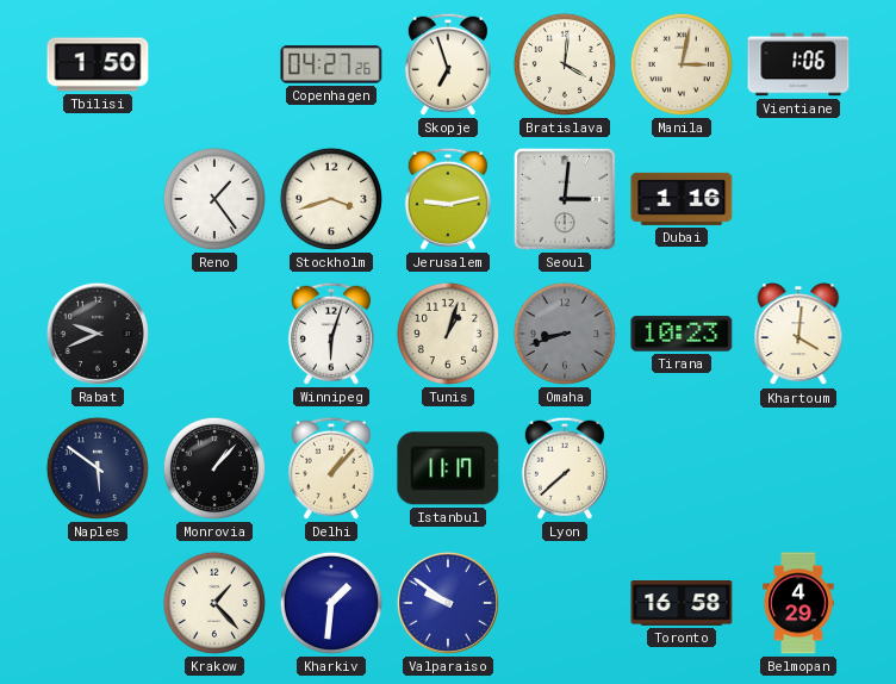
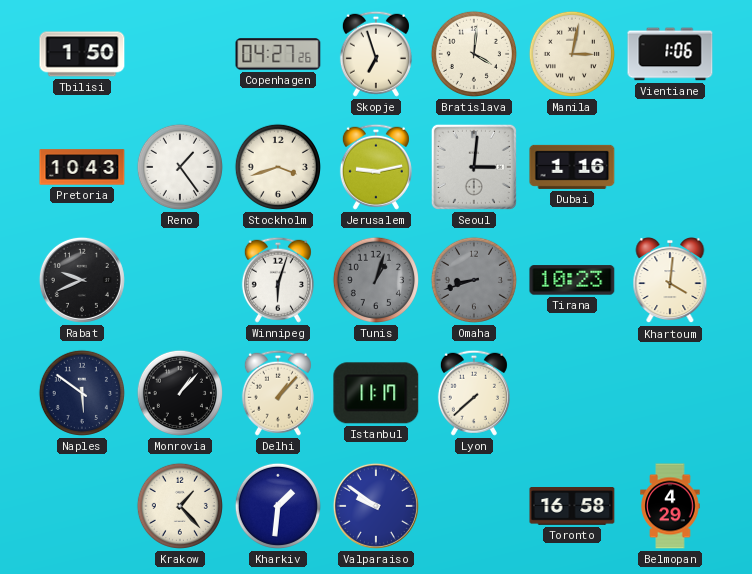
Pretoria: none -> 10:43
Tunis dial: cream -> grey
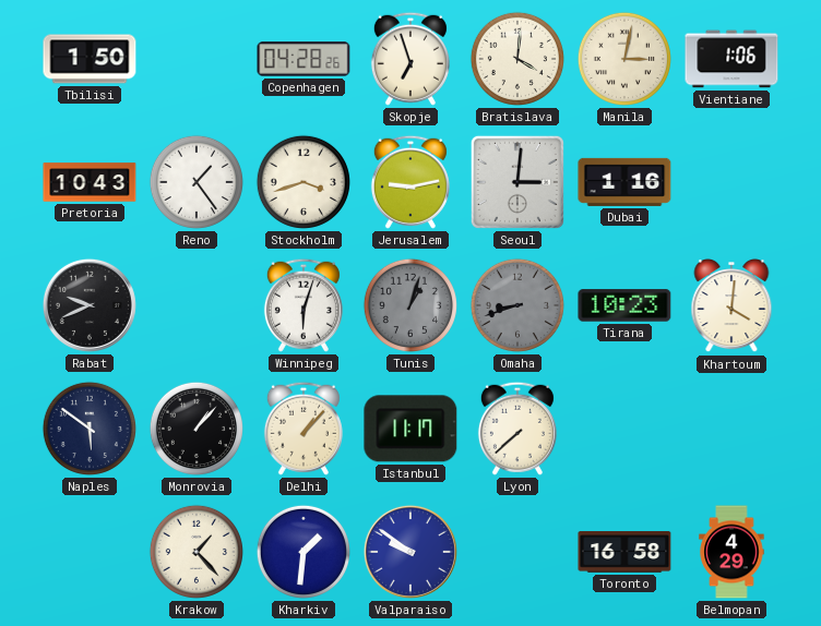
Copenhagen: 04:27 -> 04:28
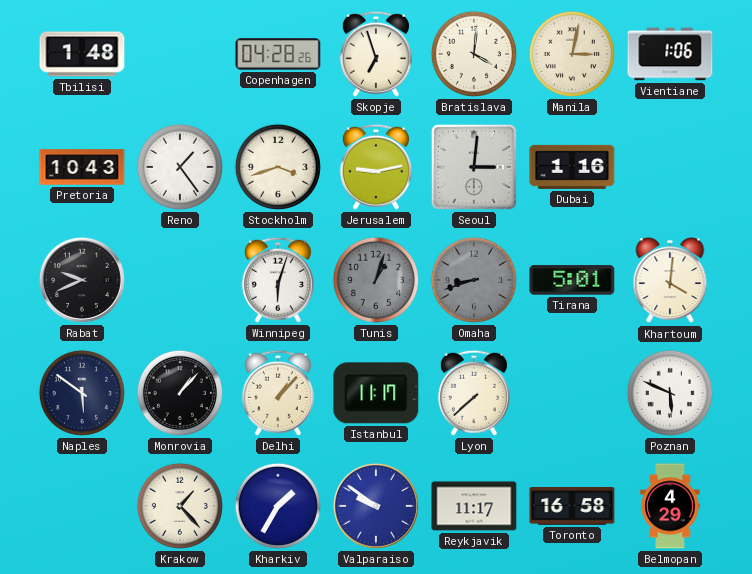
Tbilisi: 1:50 -> 1:48
Tirana: 10:23 -> 5:01
Poznan: none -> 5:49
Kharkiv: 1:31 -> 1:35
Reykjavik: none -> 11:17
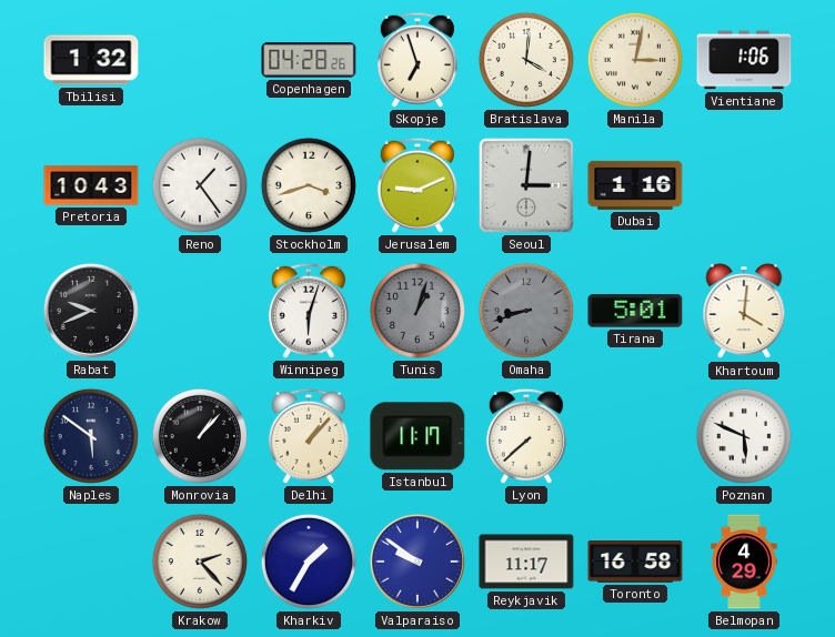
Tbilisi: 1:48 -> 1:32
Jerusalem: 9:13 -> 9:11
Krakow: 1:23 -> 2:23
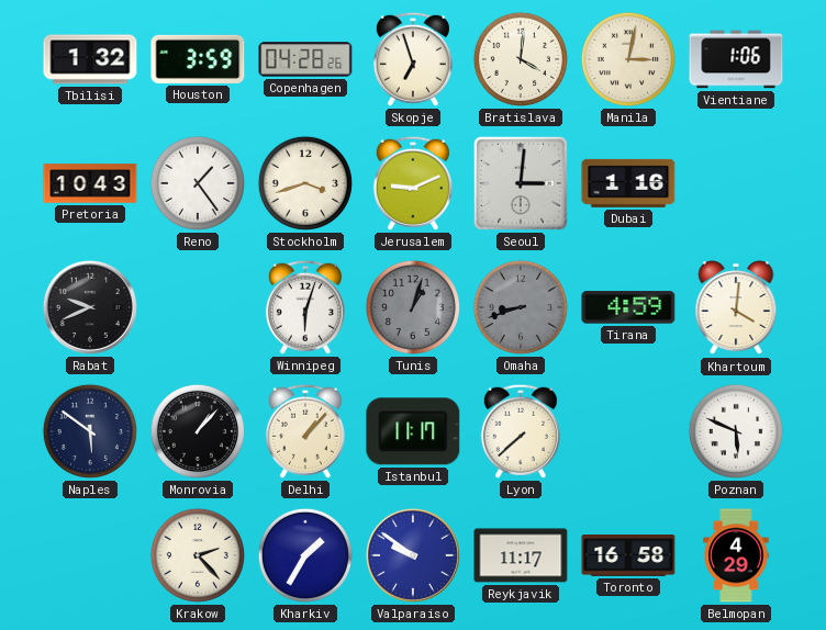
Houston: none -> 3:59
Tirana: 5:01 -> 4:59
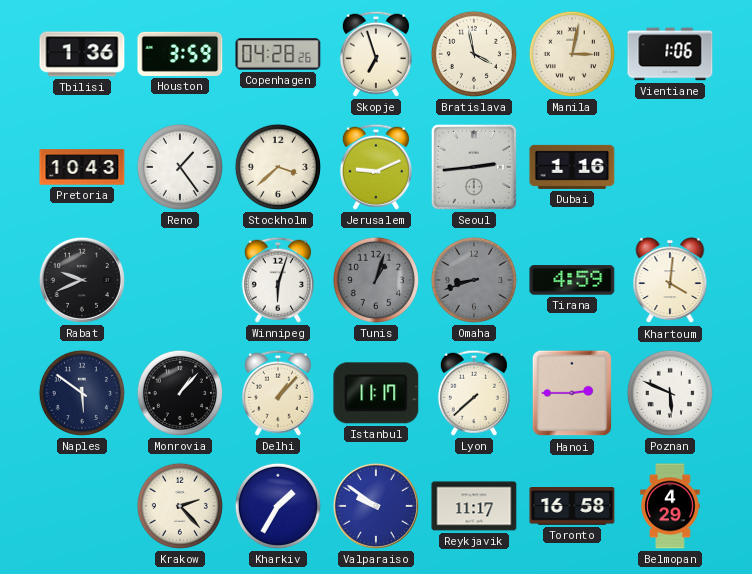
Tbilisi: 1:32 -> 1:36
Bratislava: 4:01 -> 3:58
Stockholm: 3:42 -> 3:38
Seoul: 3:01 -> 2:44
Hanoi: none -> 2:45
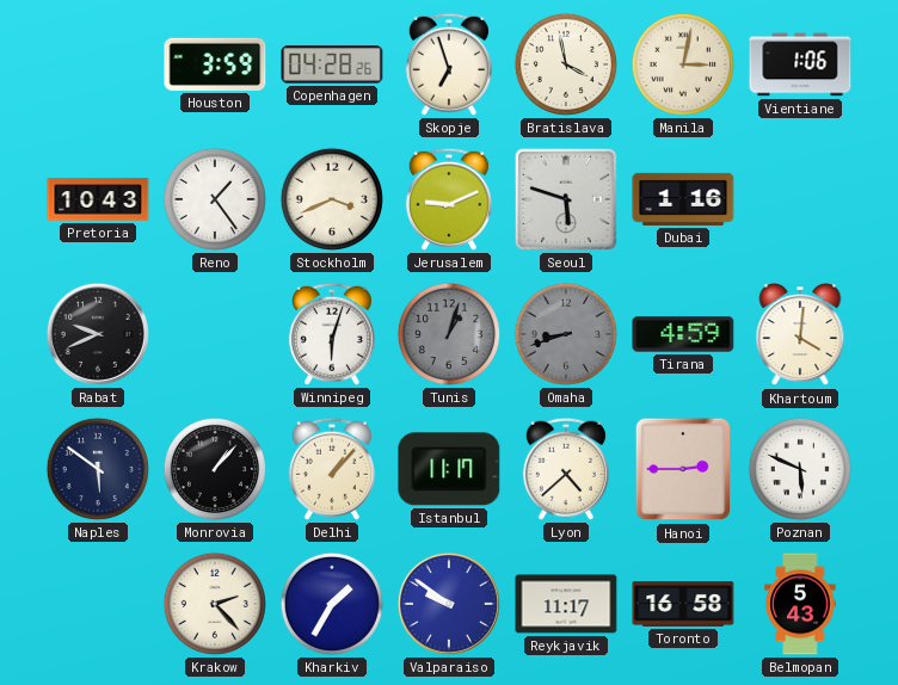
Tbilisi: 1:36 -> none
Stockholm: 3:38 -> 3:41
Seoul: 2:44 -> 5:48
Lyon: 7:38 -> 4:38
Belmopan: 4:29 -> 5:43
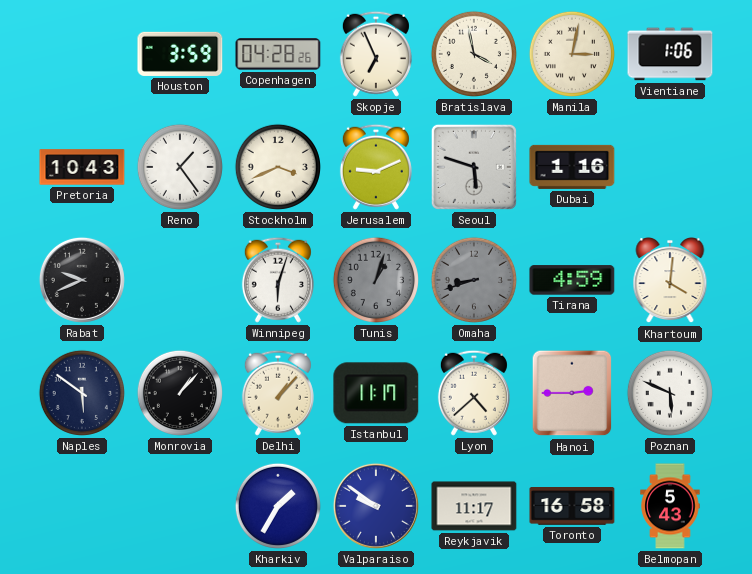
Skopje: 6:57 -> 6:56
Krakow: 2:23 -> none
